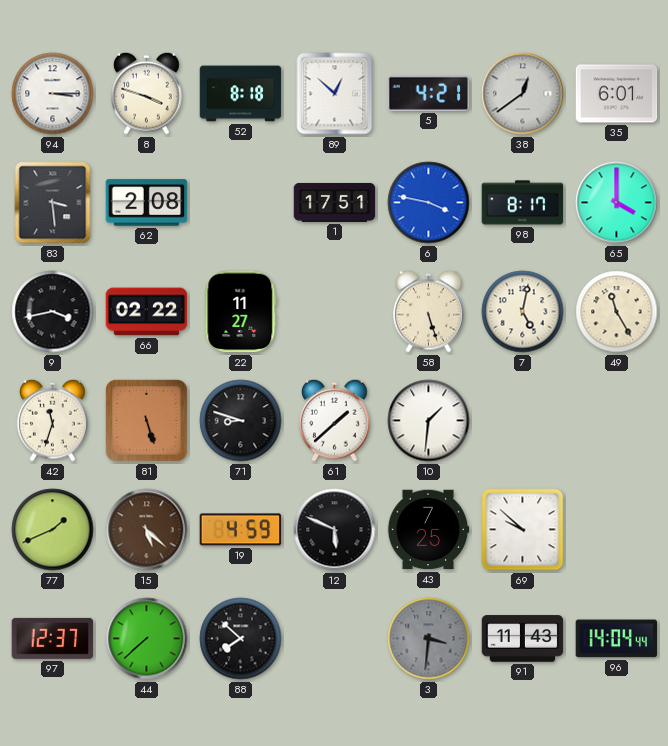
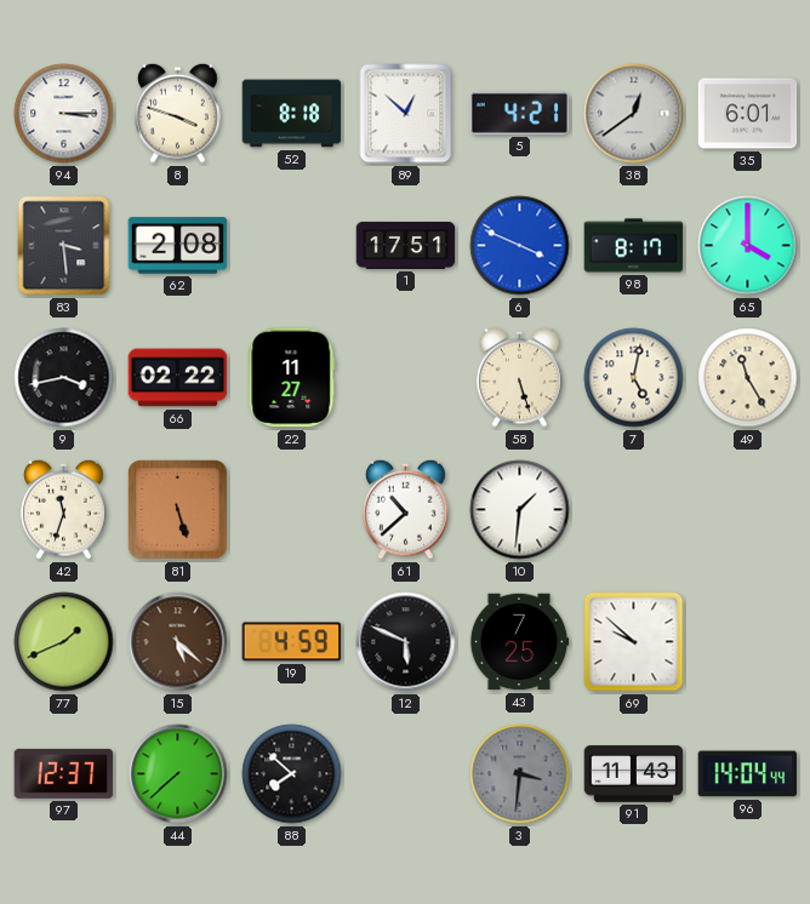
6: 3:47 -> 3:49
71: 8:48 -> none
61: 1:38 -> 10:38
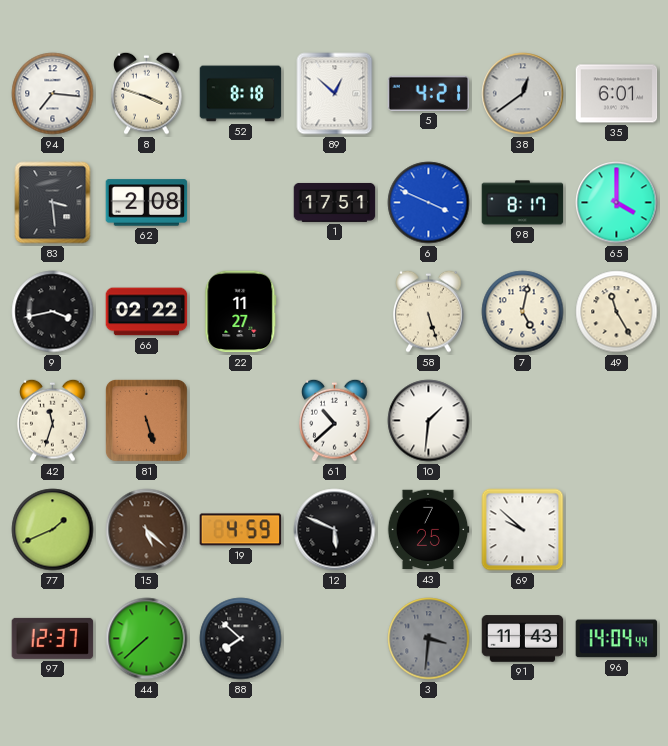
94: 3:15 -> 7:16
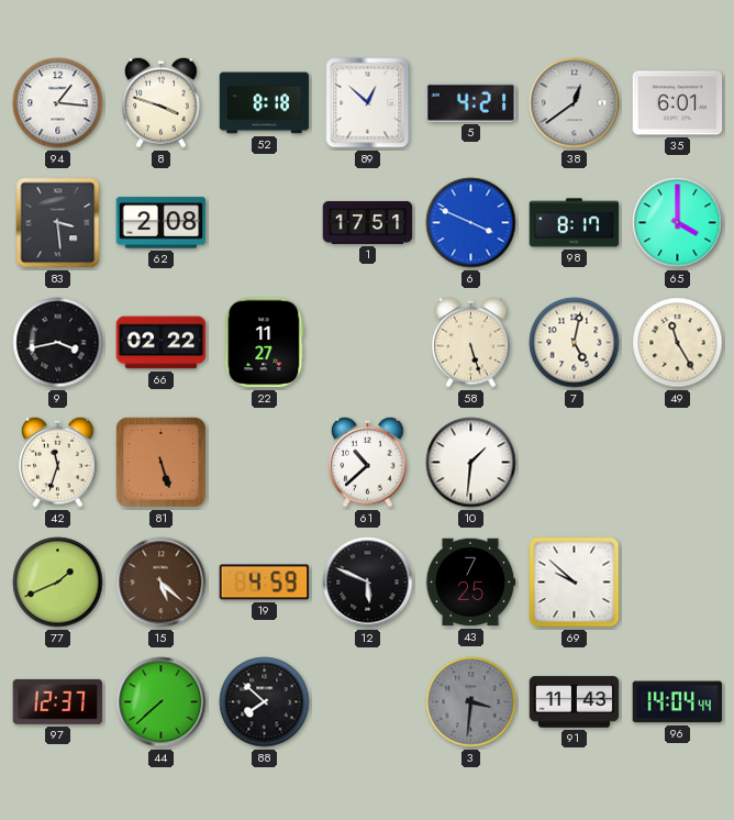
94: 7:16 -> 1:16
